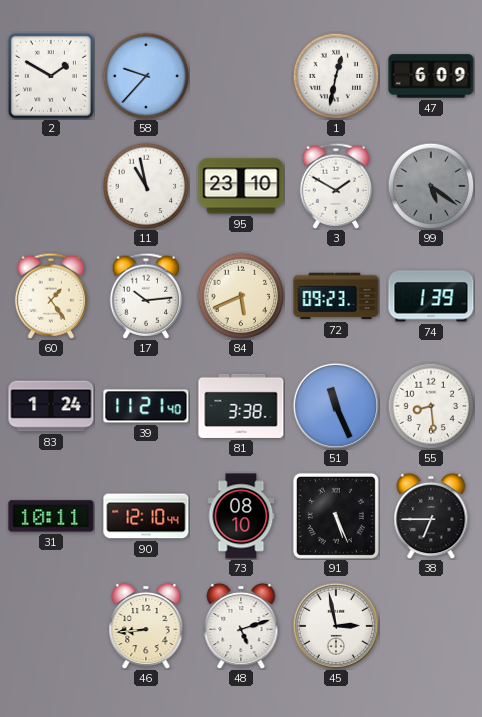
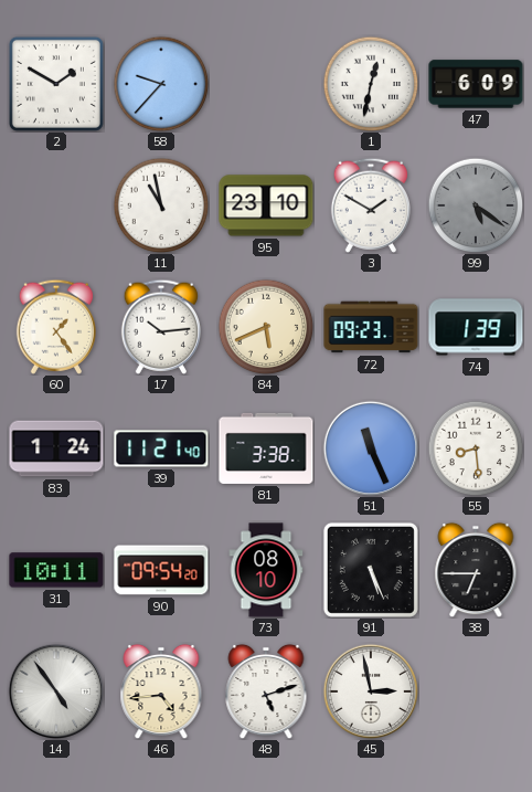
90: 12:10 -> 09:54
14: none -> 4:54
46: 8:44 -> 4:44
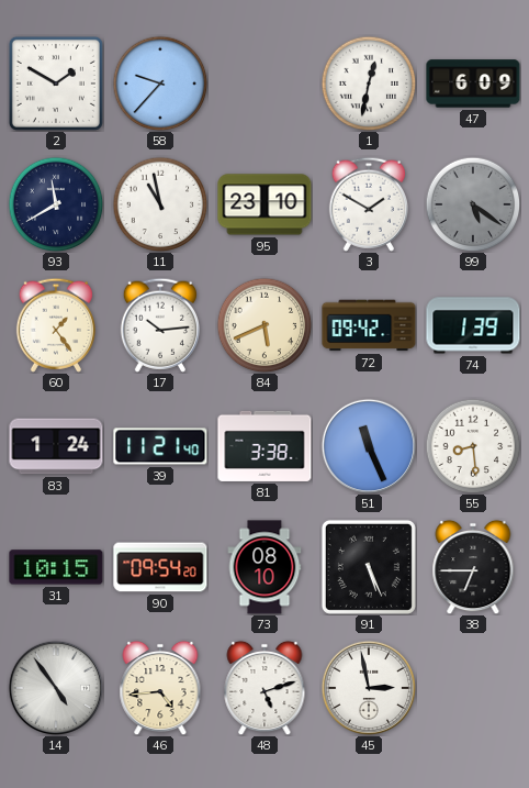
93: none -> 11:40
72: 09:23 -> 09:42
31: 10:11 -> 10:15
